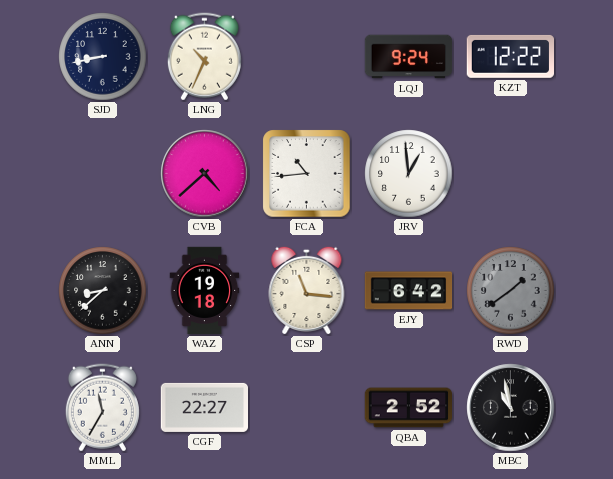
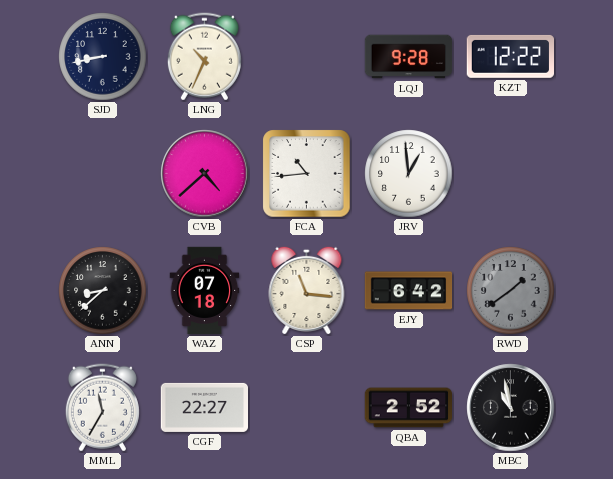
LQJ: 9:24 -> 9:28
WAZ: 19:18 -> 07:18
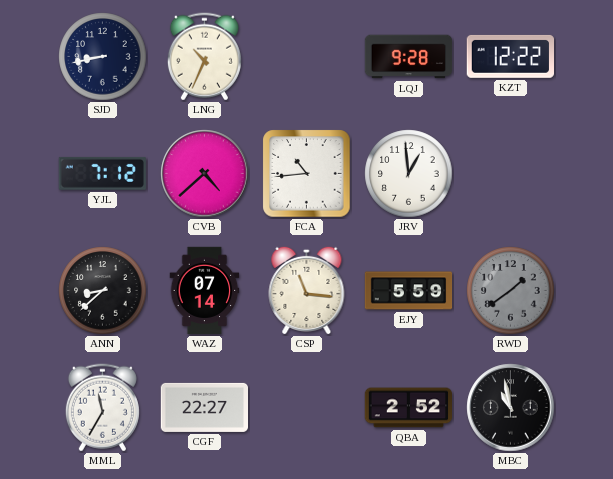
YJL: none -> 7:12
WAZ: 07:18 -> 07:14
EJY: 6:42 -> 5:59
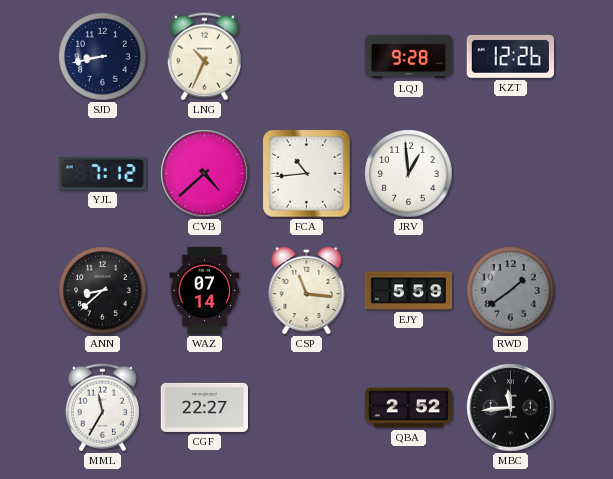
KZT: 12:22 -> 12:26
MBC: 10:58 -> 11:44
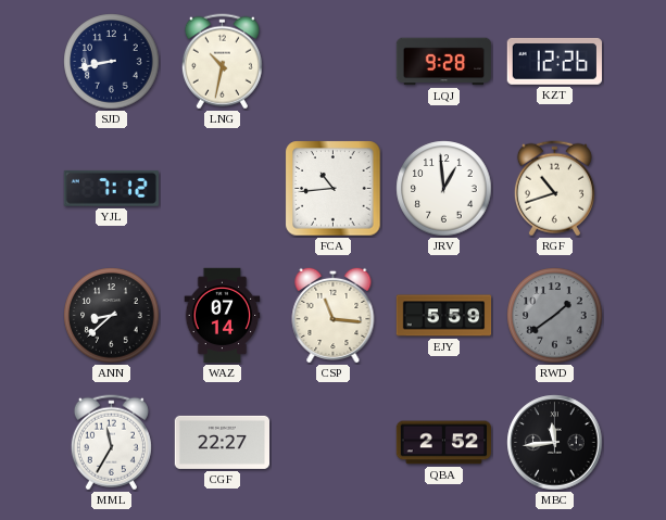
LNG: 10:34 -> 10:32
CVB: 4:38 -> none
RGF: none -> 10:42
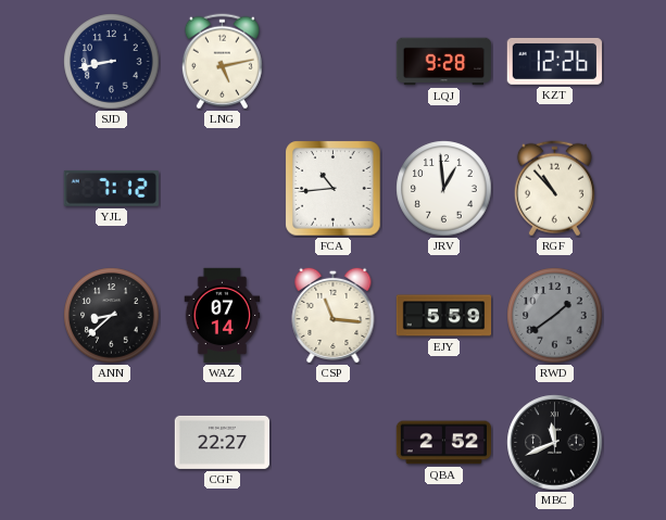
LNG: 10:32 -> 5:13
RGF: 10:42 -> 10:53
MML: 11:35 -> none
MBC: 11:44 -> 11:41
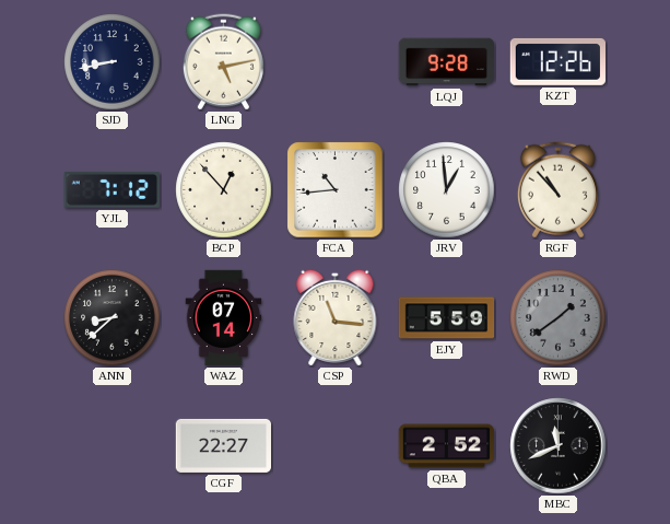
BCP: none -> 12:53
